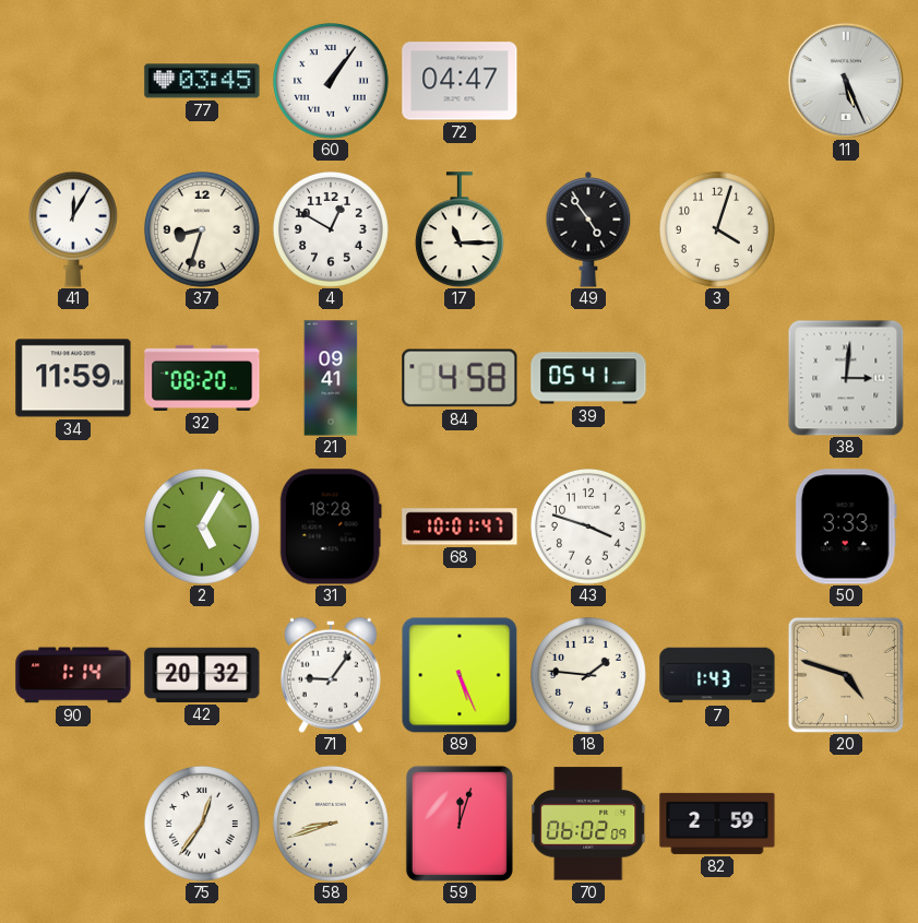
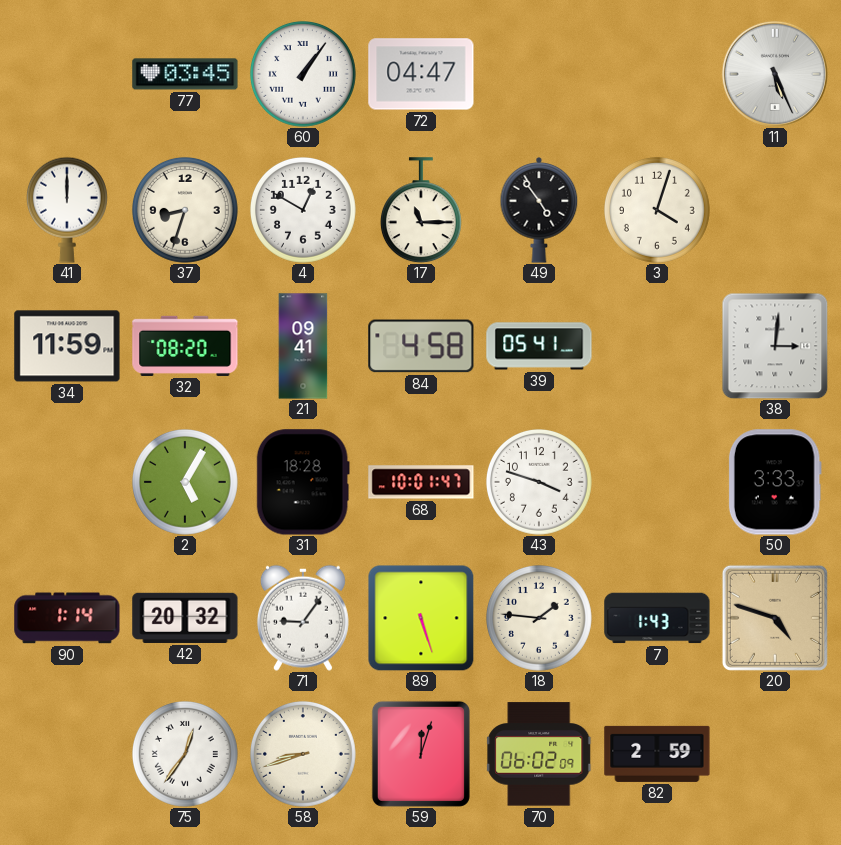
41: 12:05 -> 12:00
89: 5:26 -> 5:27
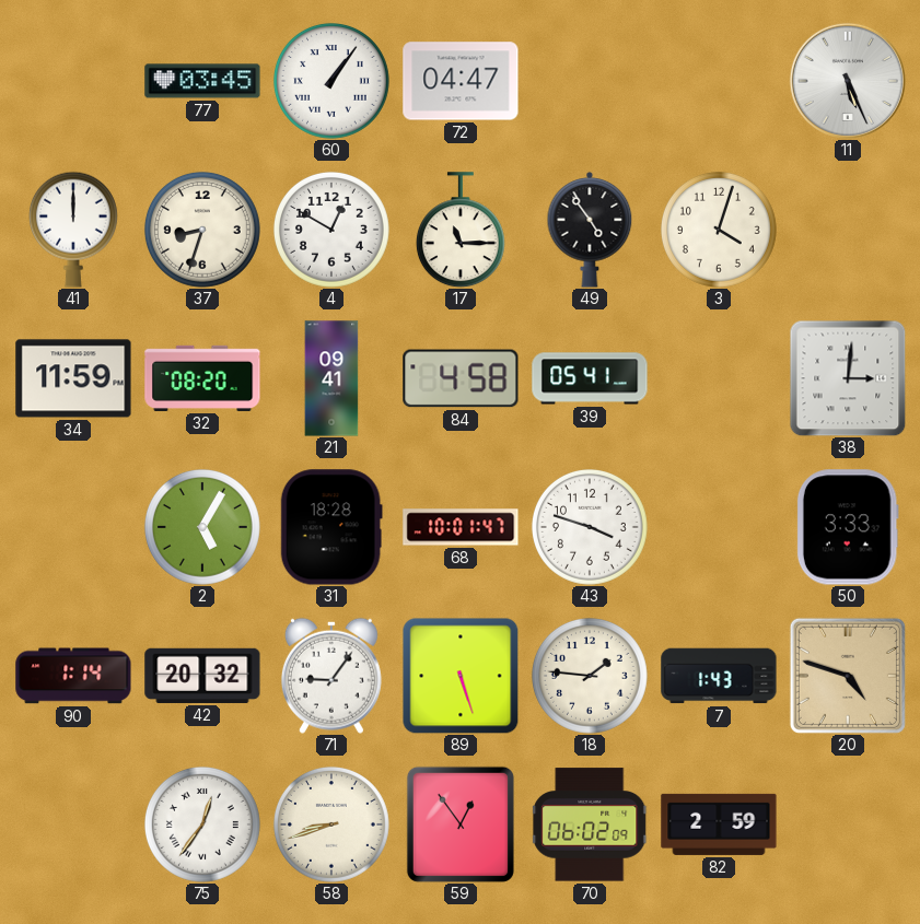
59: 12:03 -> 12:54
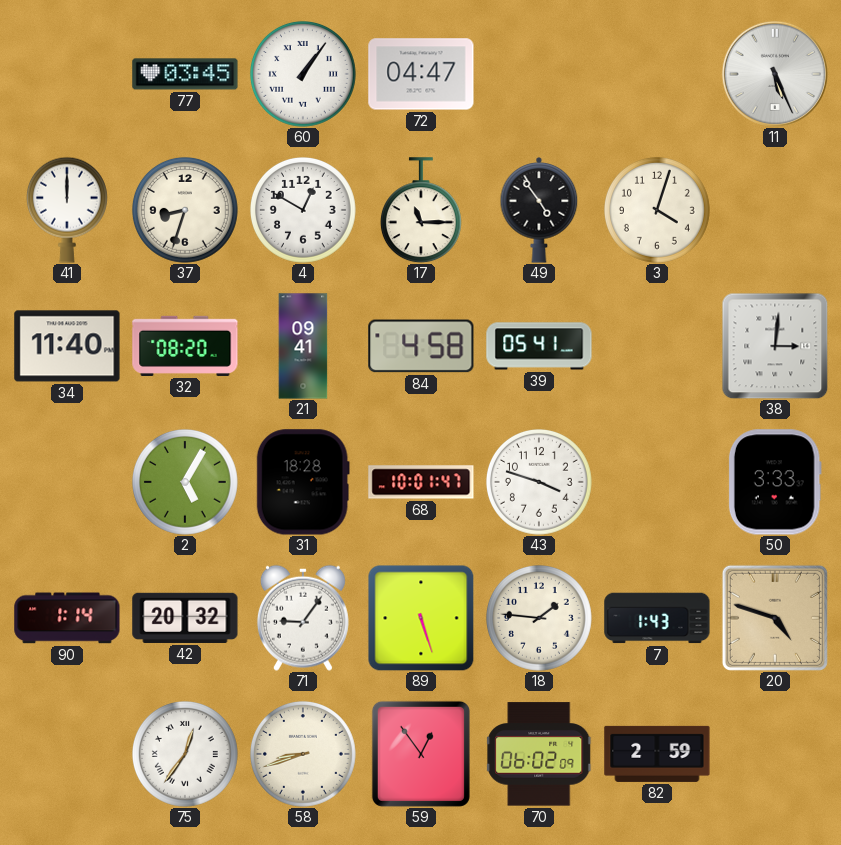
34: 11:59 -> 11:40
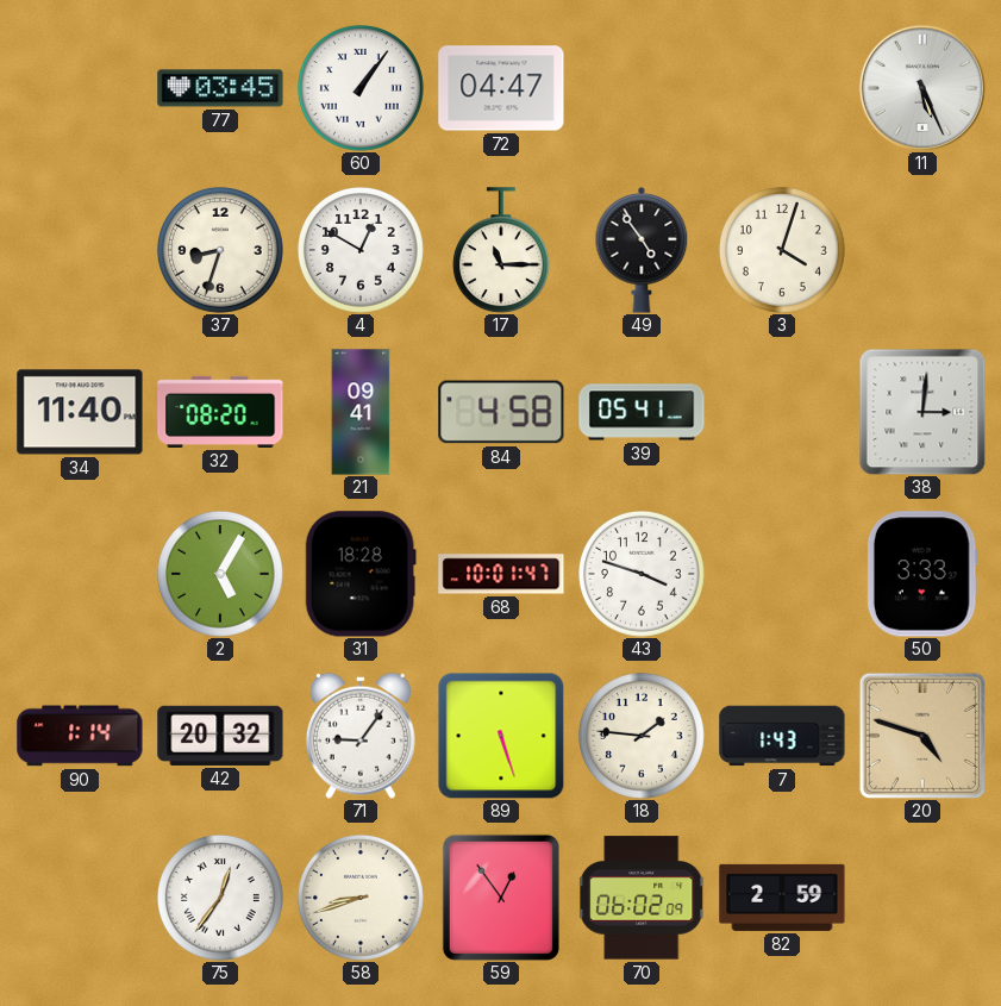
41: 12:00 -> none
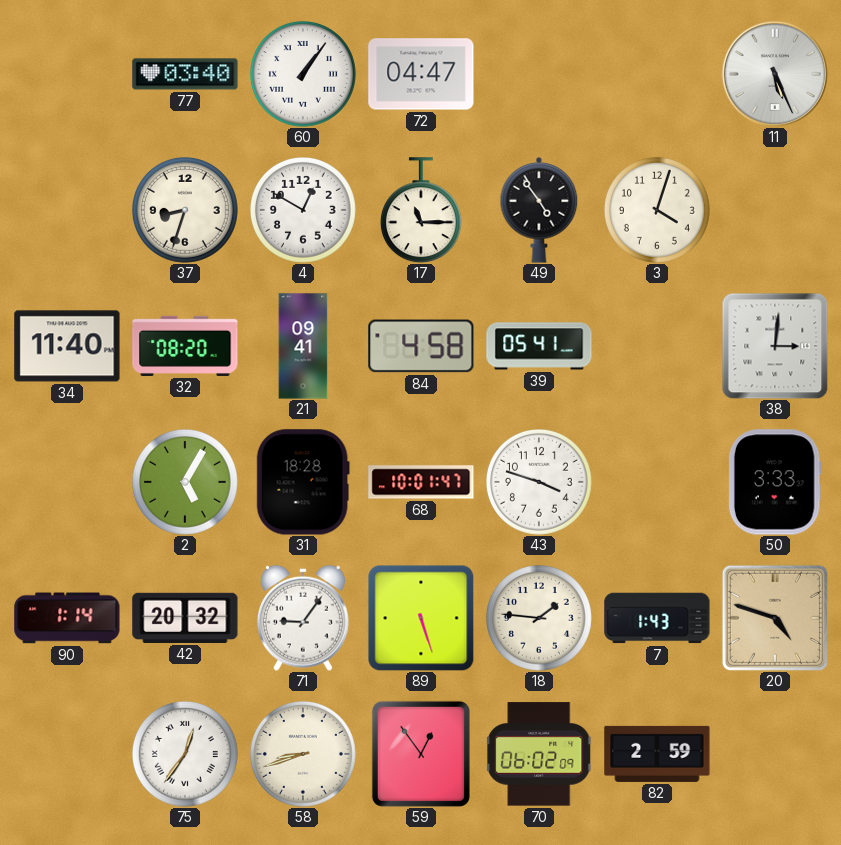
77: 03:45 -> 03:40
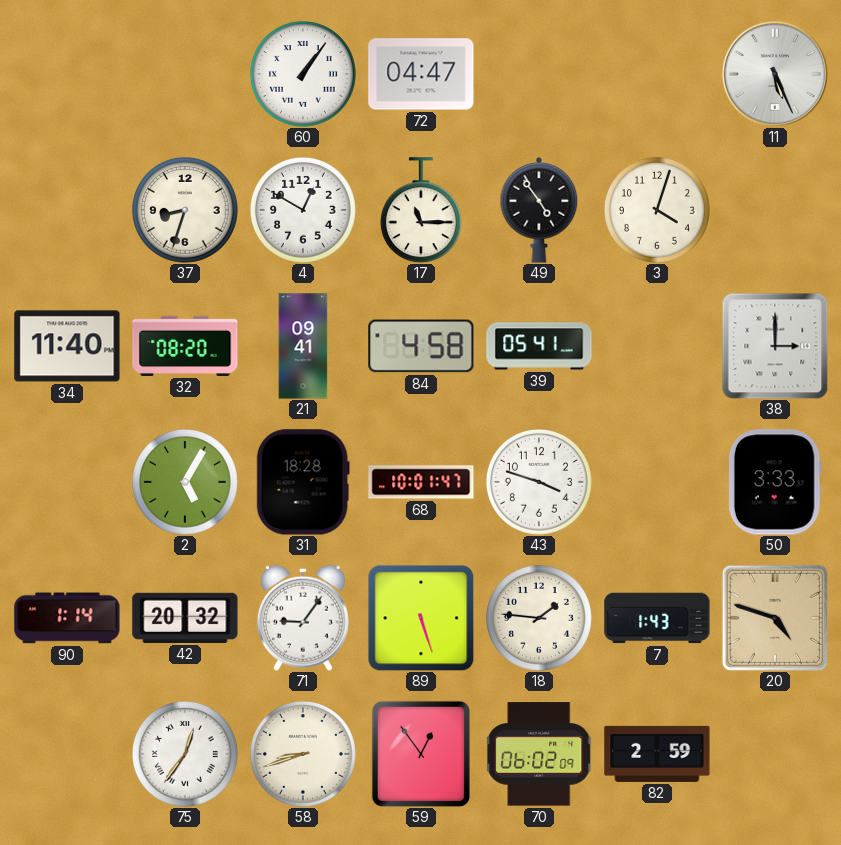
77: 03:40 -> none
38: 3:01 -> 3:00
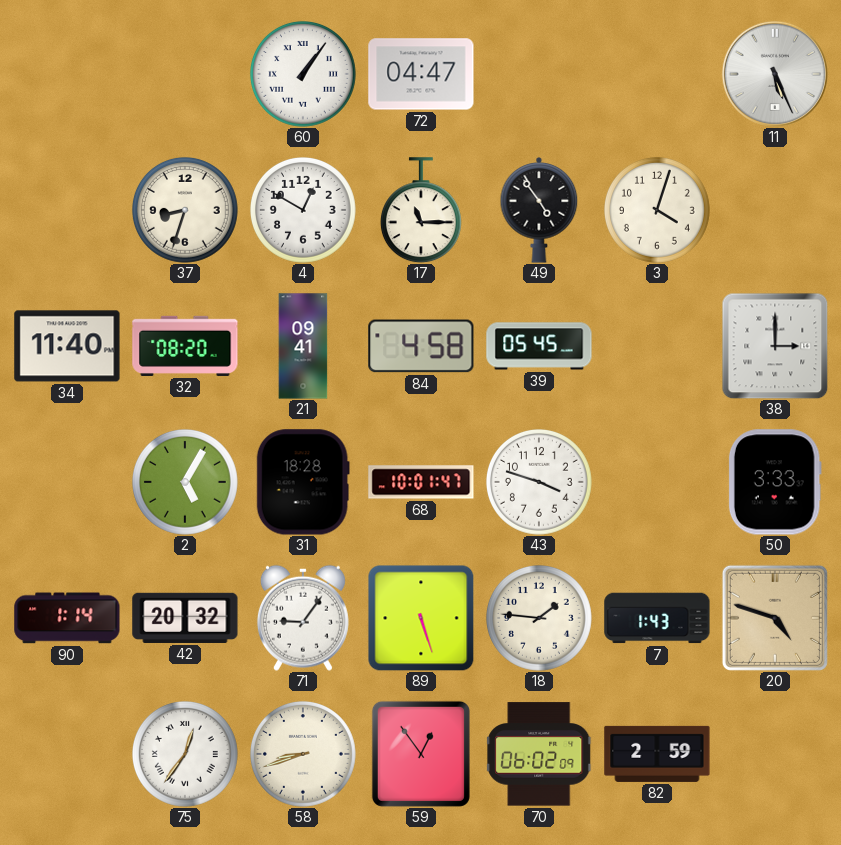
39: 05:41 -> 05:45
